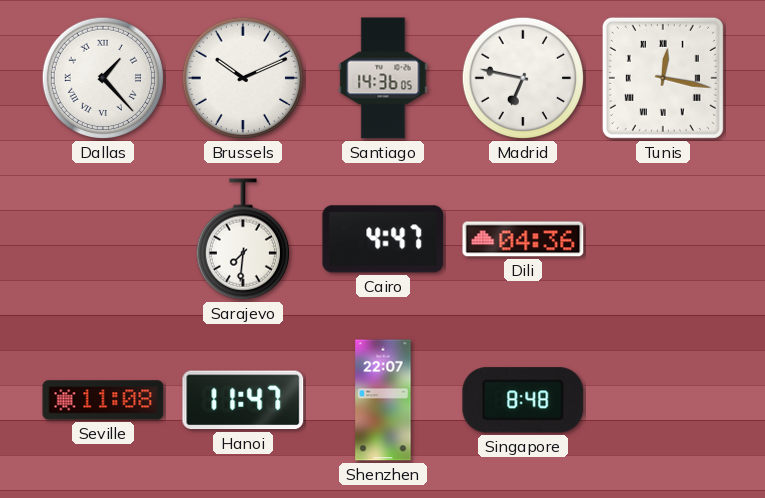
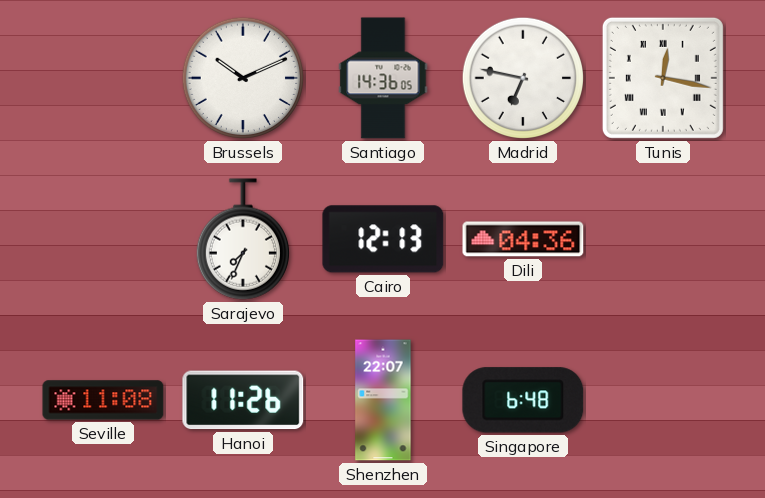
Dallas: 1:23 -> none
Sarajevo: 7:31 -> 7:34
Cairo: 4:47 -> 12:13
Hanoi: 11:47 -> 11:26
Singapore: 8:48 -> 6:48
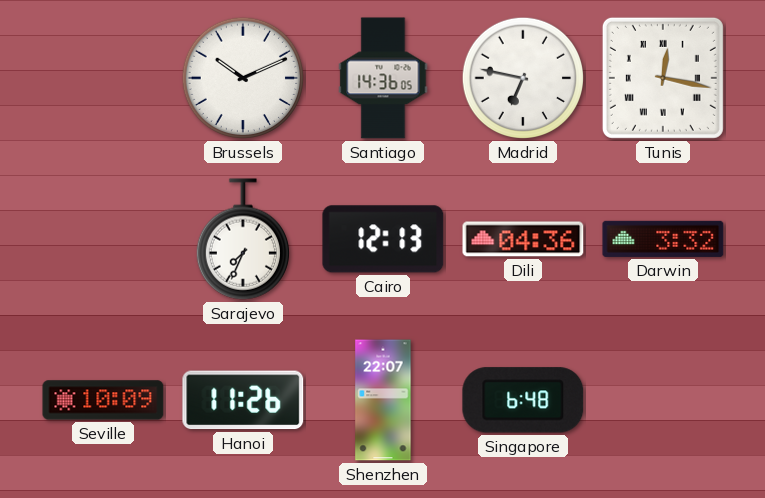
Darwin: none -> 3:32
Seville: 11:08 -> 10:09
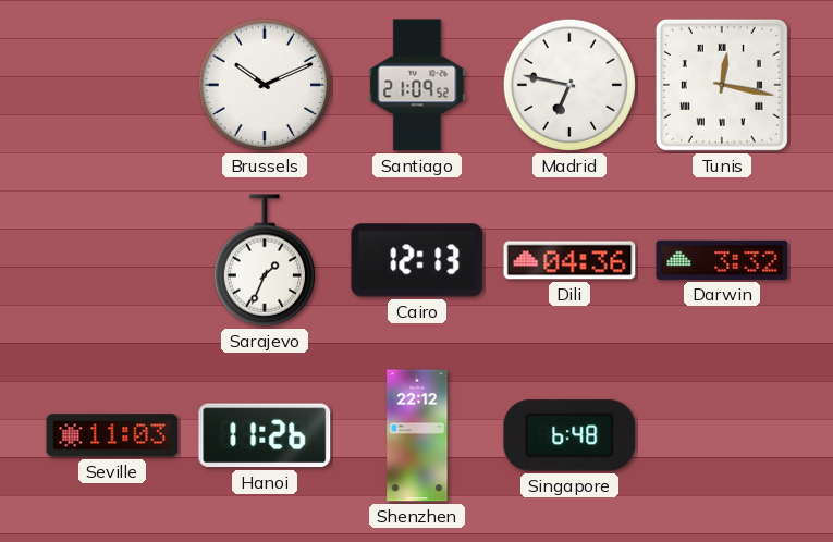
Santiago: 14:36 -> 21:09
Sarajevo: 7:34 -> 1:34
Seville: 10:09 -> 11:03
Shenzhen: 22:07 -> 22:12
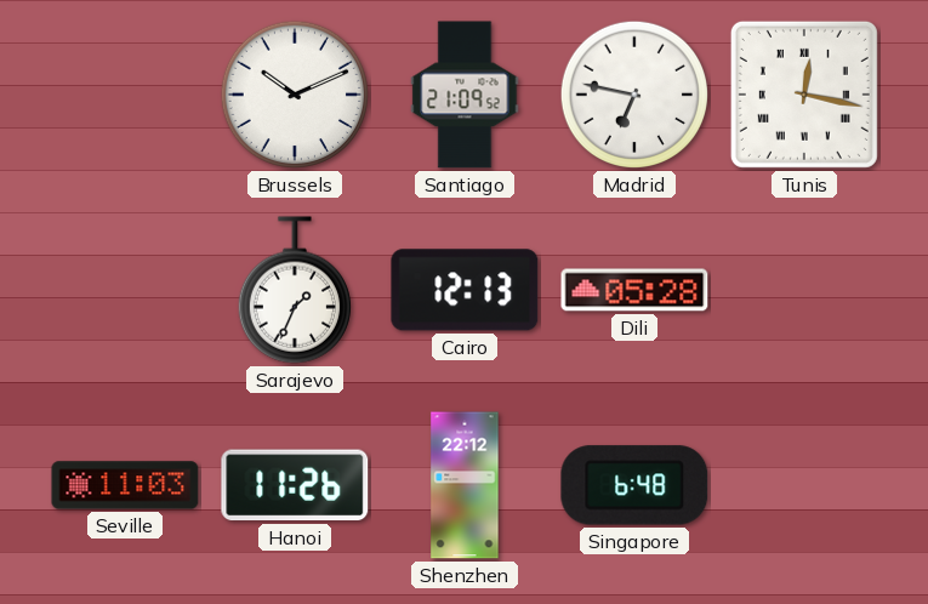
Dili: 04:36 -> 05:28
Darwin: 3:32 -> none
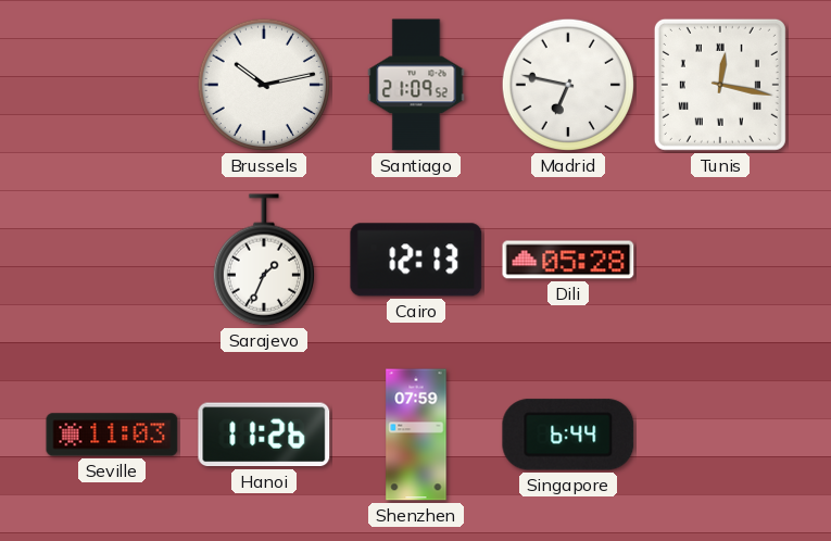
Brussels: 10:11 -> 10:13
Shenzhen: 22:12 -> 07:59
Singapore: 6:48 -> 6:44
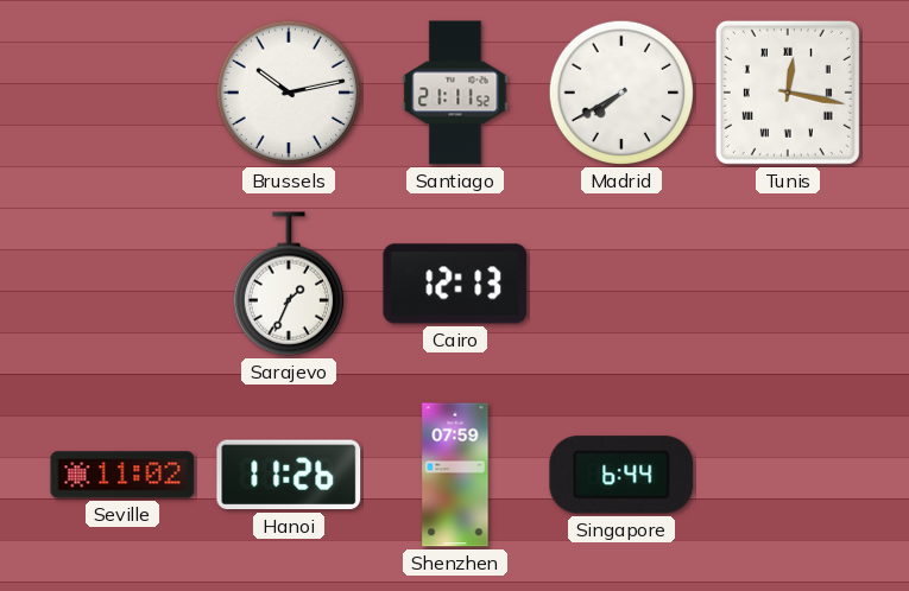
Santiago: 21:09 -> 21:11
Madrid: 6:47 -> 7:40
Dili: 05:28 -> none
Seville: 11:03 -> 11:02
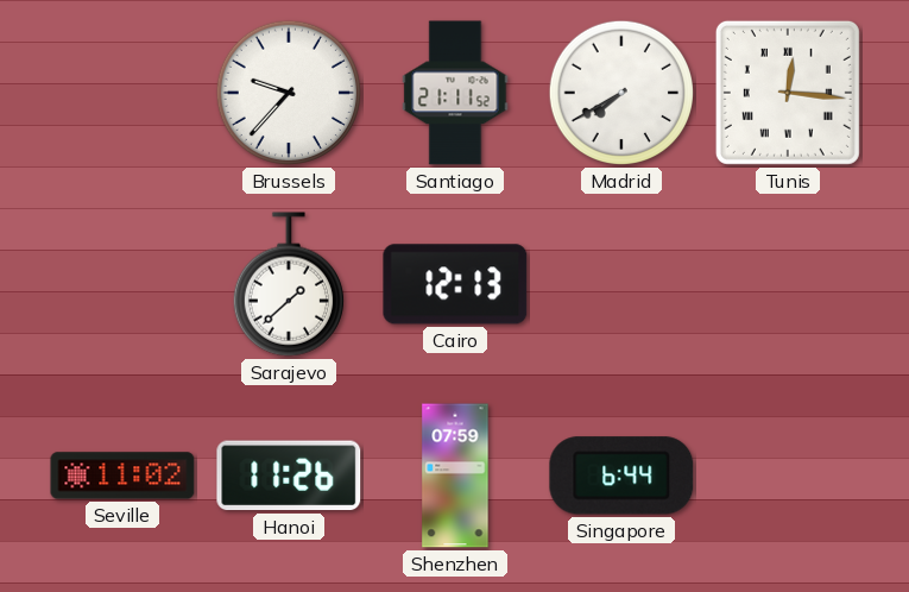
Brussels: 10:13 -> 9:37
Tunis: 12:17 -> 12:16
Sarajevo: 1:34 -> 1:38
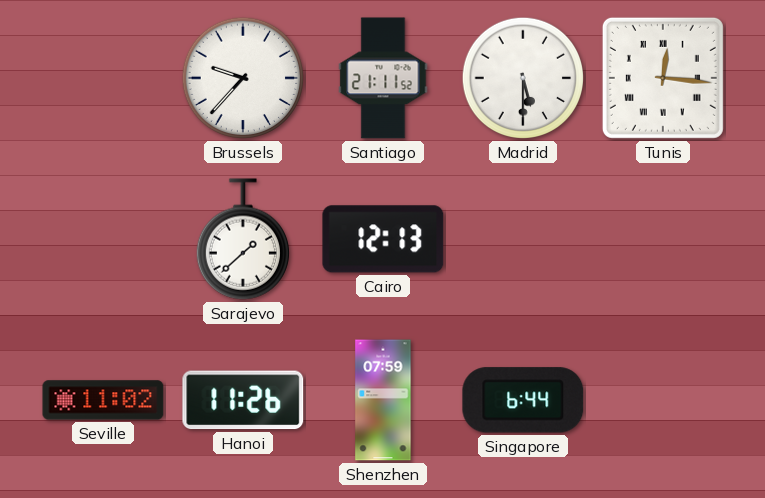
Madrid: 7:40 -> 5:30
